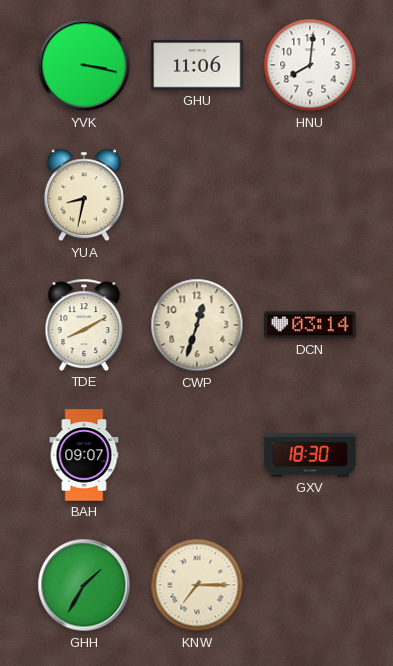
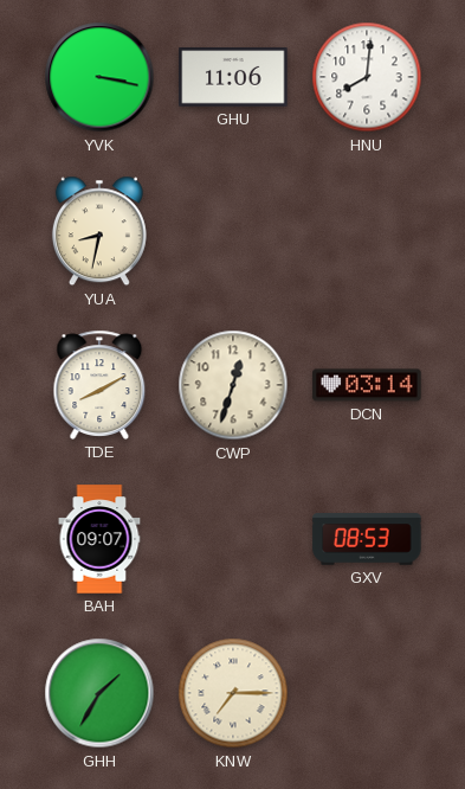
GXV: 18:30 -> 08:53
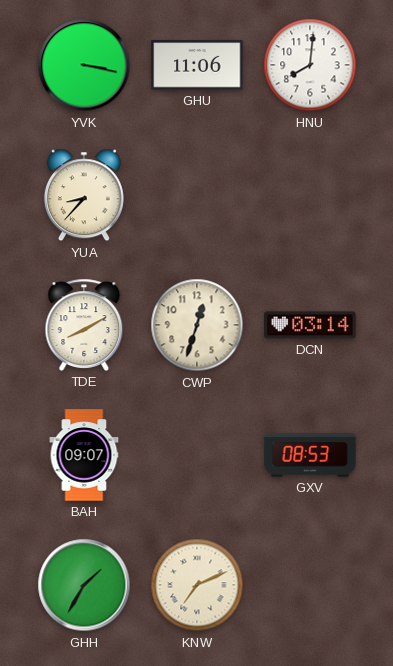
YUA: 8:32 -> 8:37
KNW: 7:15 -> 7:11
